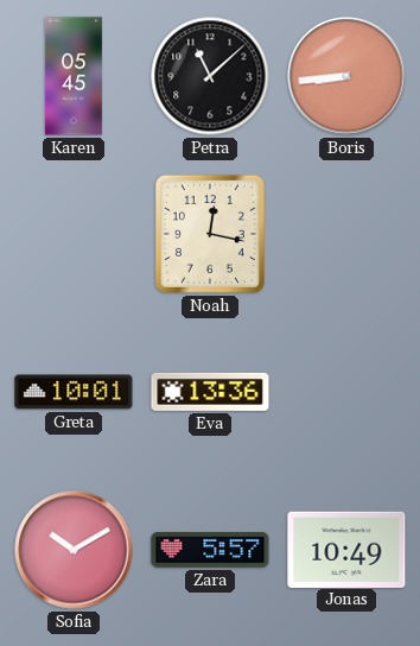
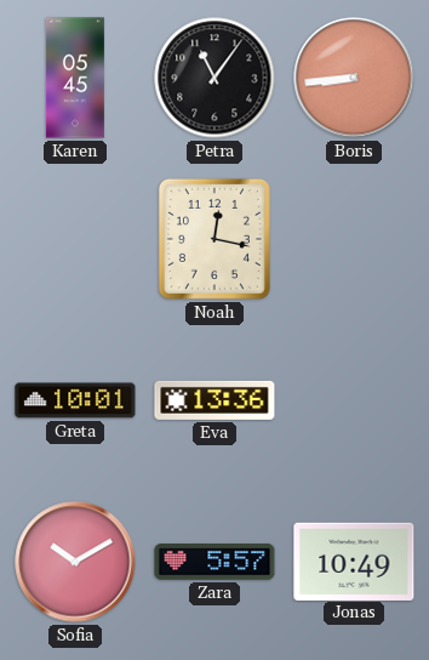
Petra: 11:08 -> 11:06
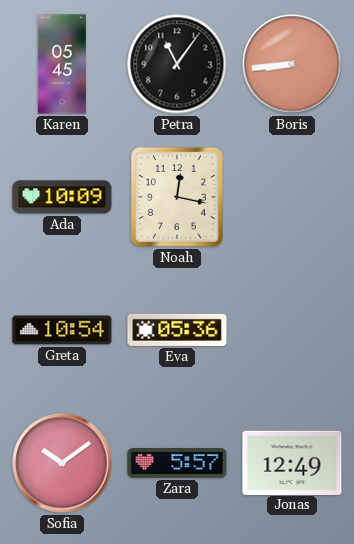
Ada: none -> 10:09
Greta: 10:01 -> 10:54
Eva: 13:36 -> 05:36
Sofia: 10:10 -> 10:09
Jonas: 10:49 -> 12:49
